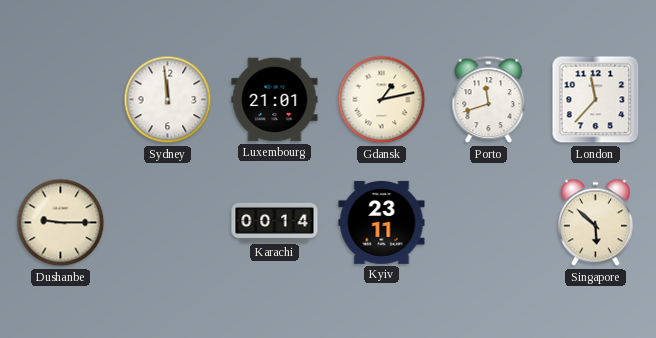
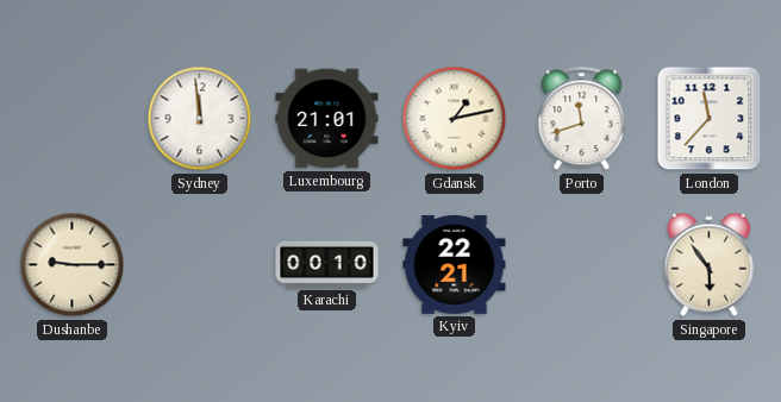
Karachi: 00:14 -> 00:10
Kyiv: 23:11 -> 22:21
Singapore: 5:52 -> 5:54
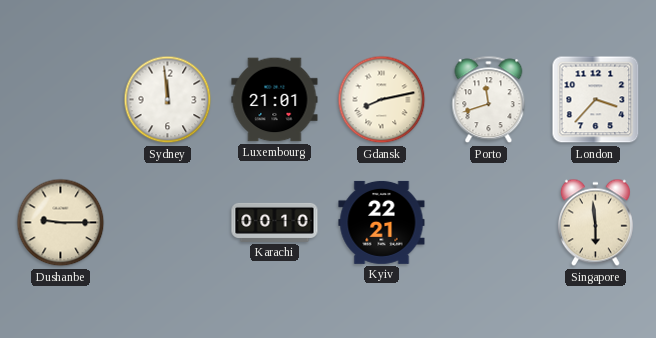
Gdansk: 1:13 -> 8:13
London: 11:37 -> 3:37
Singapore: 5:54 -> 5:59
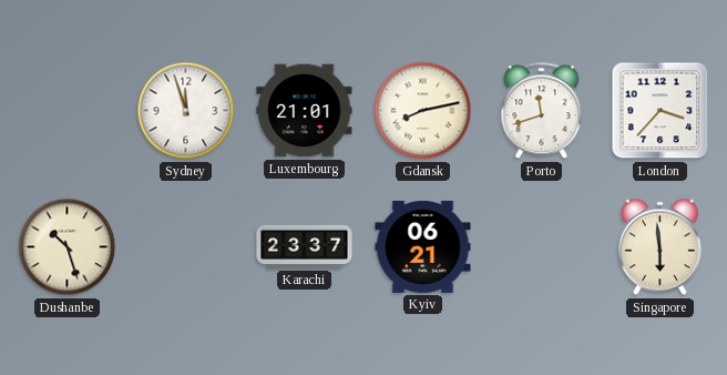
Sydney: 11:59 -> 11:57
Dushanbe: 9:15 -> 10:27
Karachi: 00:10 -> 23:37
Kyiv: 22:21 -> 06:21
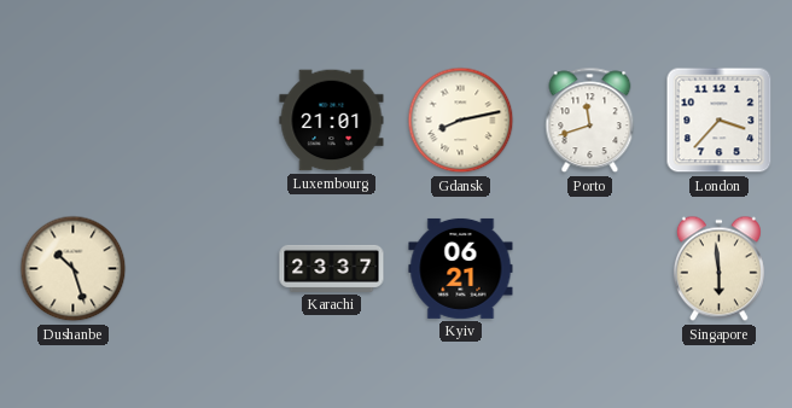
Sydney: 11:57 -> none
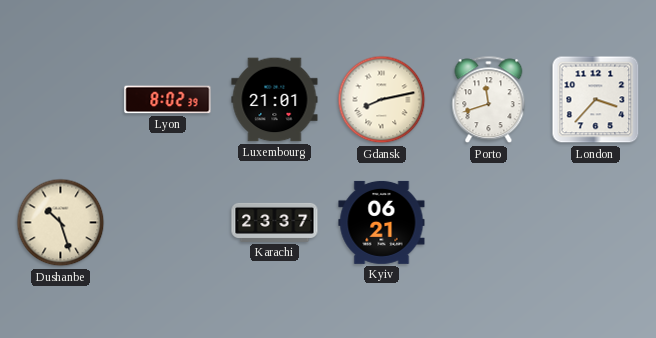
Lyon: none -> 8:02
Singapore: 5:59 -> none
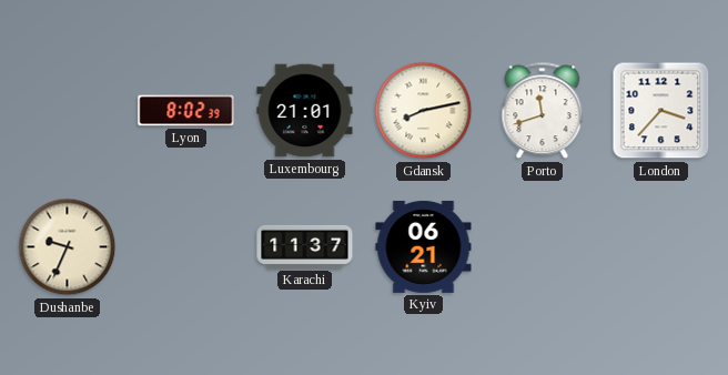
Dushanbe: 10:27 -> 9:34
Karachi: 23:37 -> 11:37
